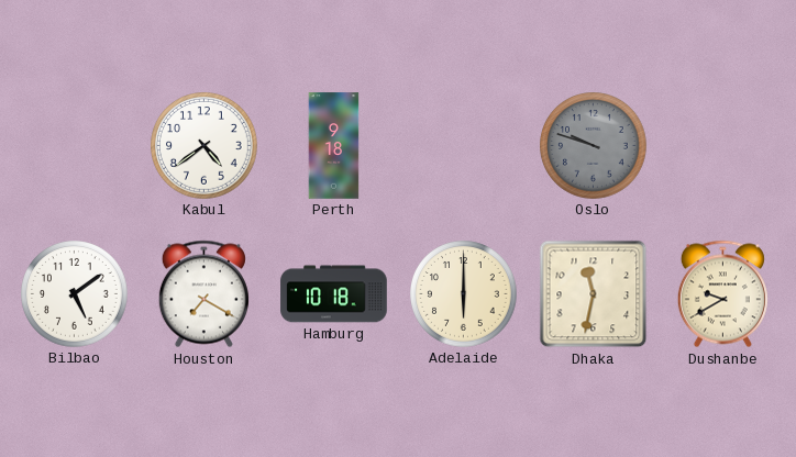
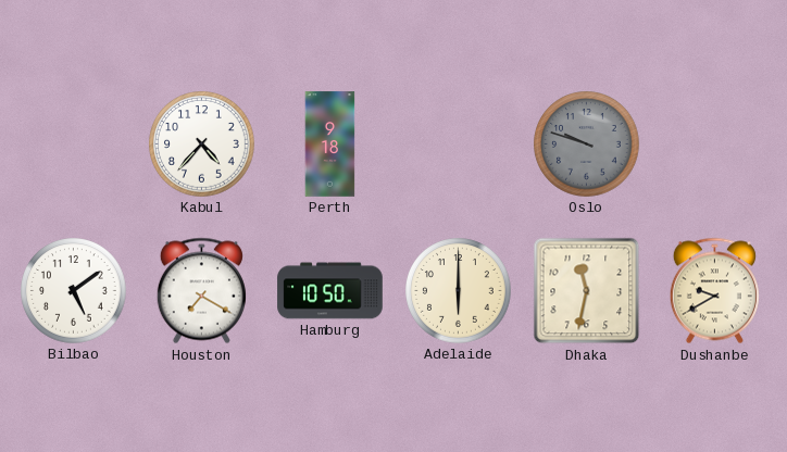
Kabul: 4:39 -> 4:37
Hamburg: 10:18 -> 10:50
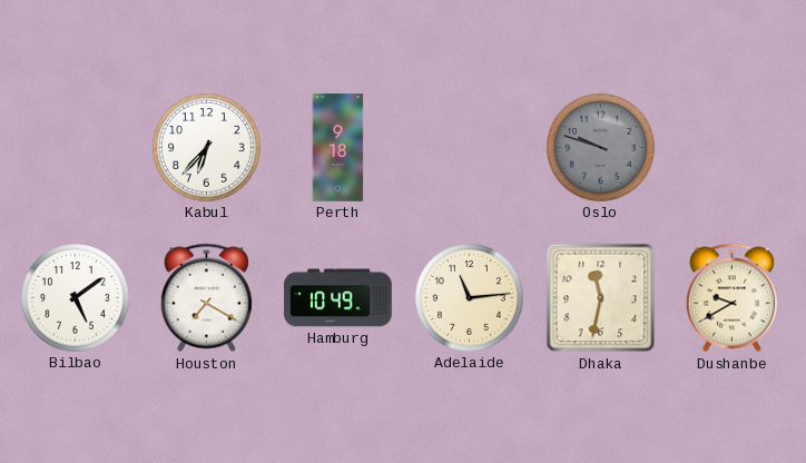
Kabul: 4:37 -> 6:37
Hamburg: 10:50 -> 10:49
Adelaide: 6:00 -> 11:14
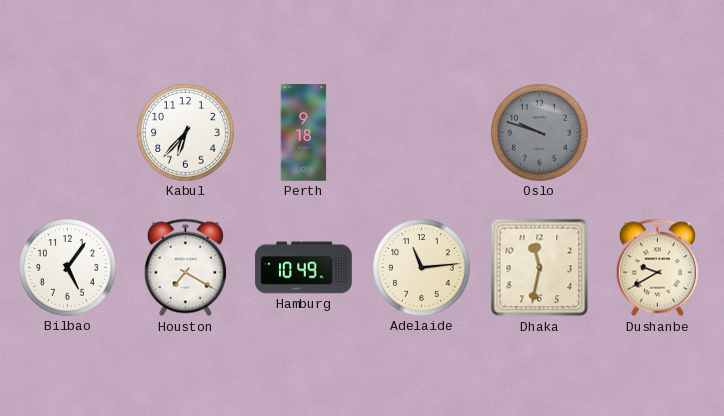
Bilbao: 5:09 -> 5:06
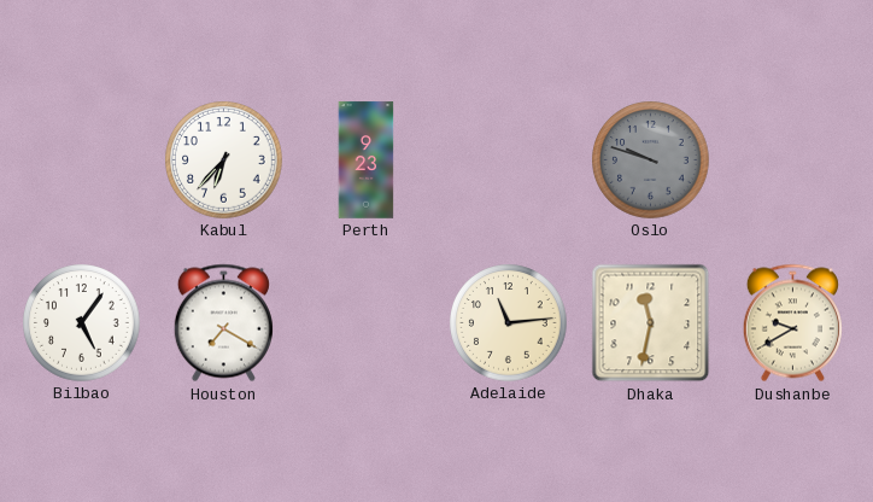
Perth: 9:18 -> 9:23
Hamburg: 10:49 -> none
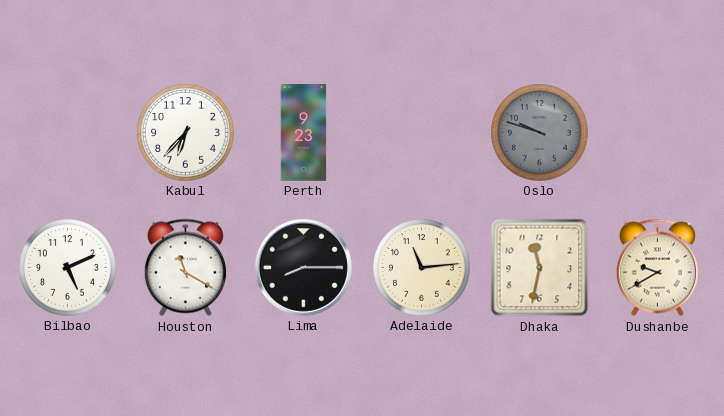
Bilbao: 5:06 -> 5:11
Houston: 7:20 -> 11:20
Lima: none -> 8:15
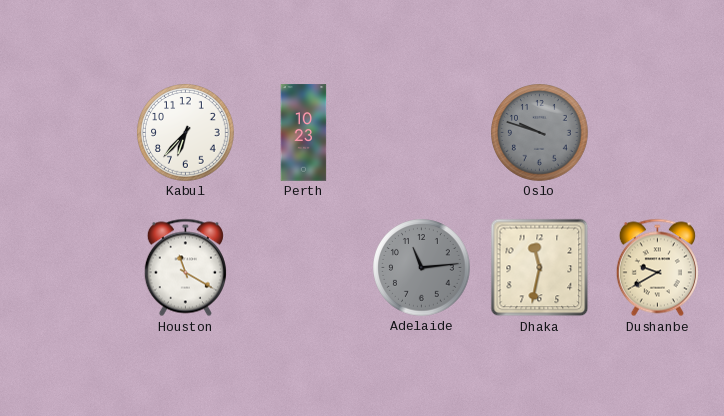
Perth: 9:23 -> 10:23
Bilbao: 5:11 -> none
Lima: 8:15 -> none
Adelaide dial: cream -> grey
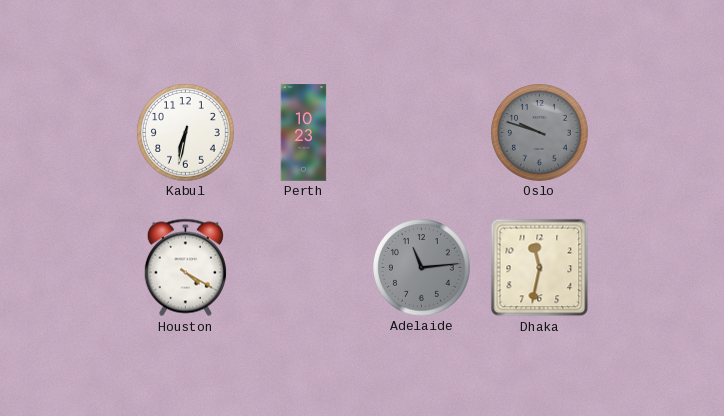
Kabul: 6:37 -> 6:32
Houston: 11:20 -> 4:20
Dushanbe: 9:40 -> none
